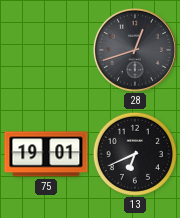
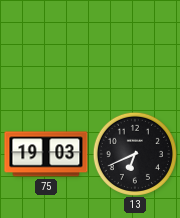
28: 12:42 -> none
75: 19:01 -> 19:03
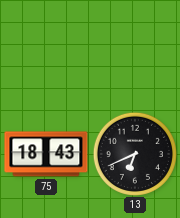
75: 19:03 -> 18:43
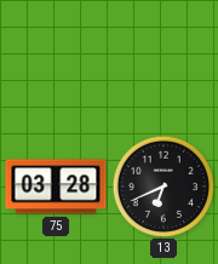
75: 18:43 -> 03:28
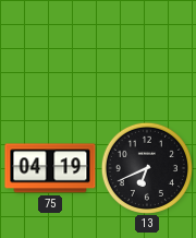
75: 03:28 -> 04:19
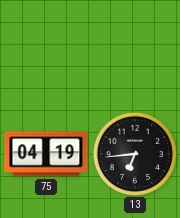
13: 6:41 -> 6:44
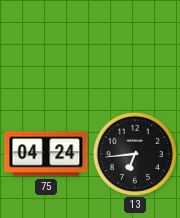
75: 04:19 -> 04:24
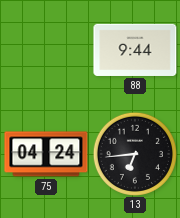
88: none -> 9:44
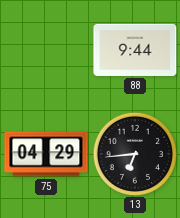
75: 04:24 -> 04:29
